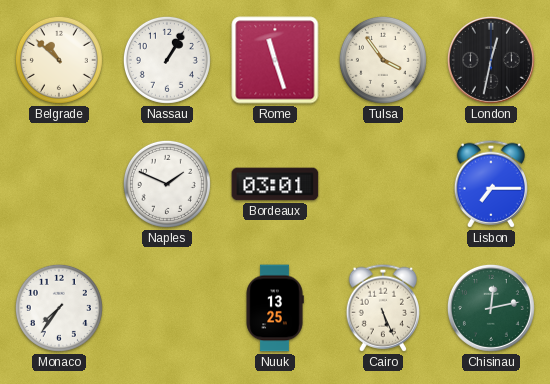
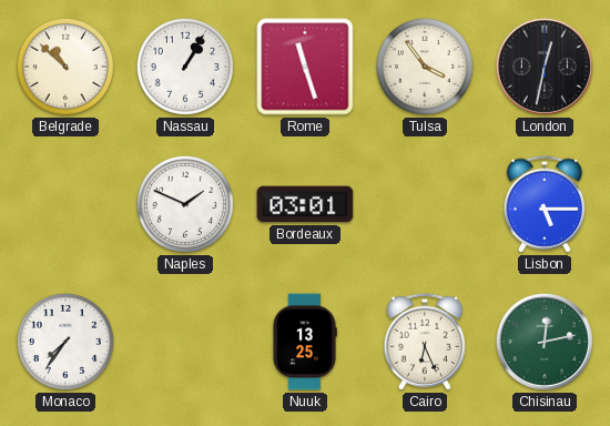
Lisbon: 7:15 -> 5:15
Cairo: 5:26 -> 6:26
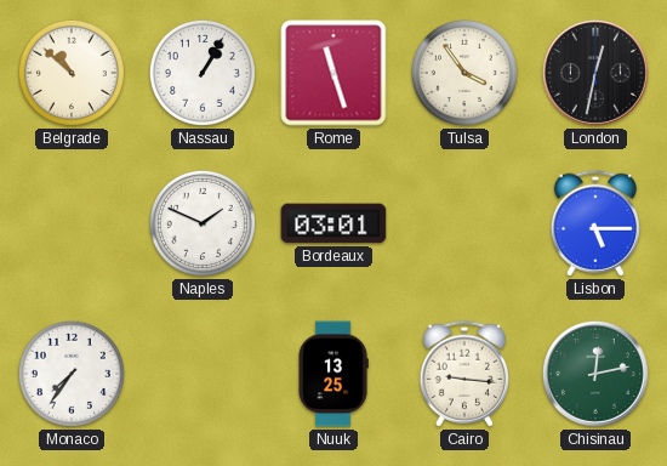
Cairo: 6:26 -> 9:16
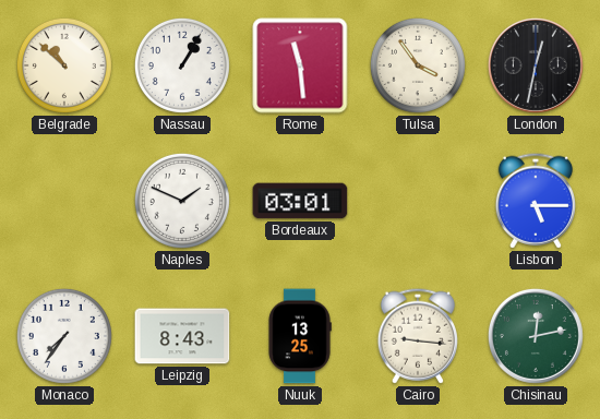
Rome: 11:27 -> 11:29
Leipzig: none -> 8:43
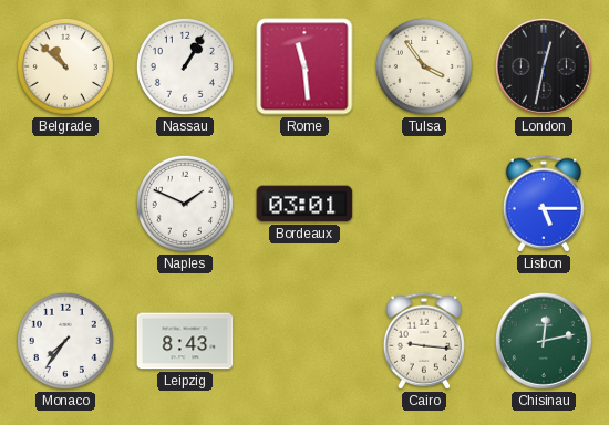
Nuuk: 13:25 -> none
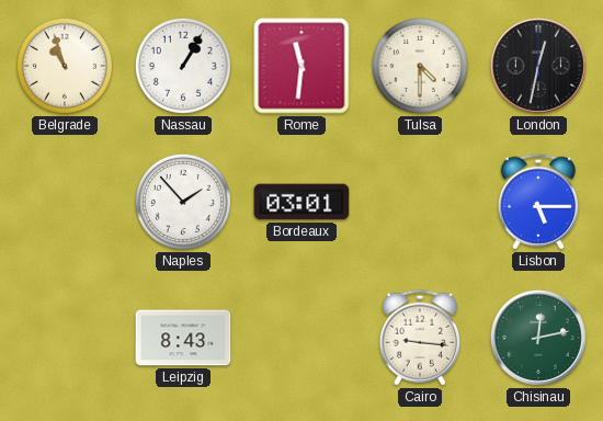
Belgrade: 10:52 -> 10:57
Rome: 11:29 -> 11:31
Tulsa: 3:54 -> 4:30
Naples: 1:49 -> 1:53
Monaco: 7:36 -> none
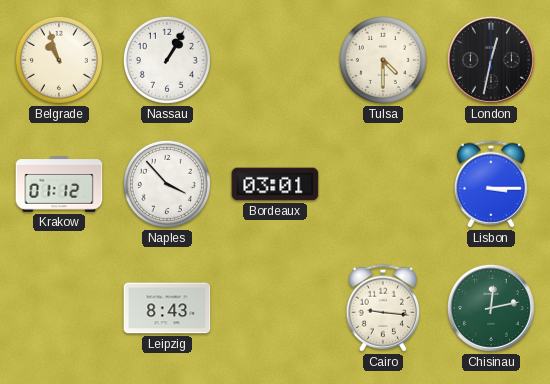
Rome: 11:31 -> none
Krakow: none -> 01:12
Naples: 1:53 -> 3:53
Lisbon: 5:15 -> 3:15
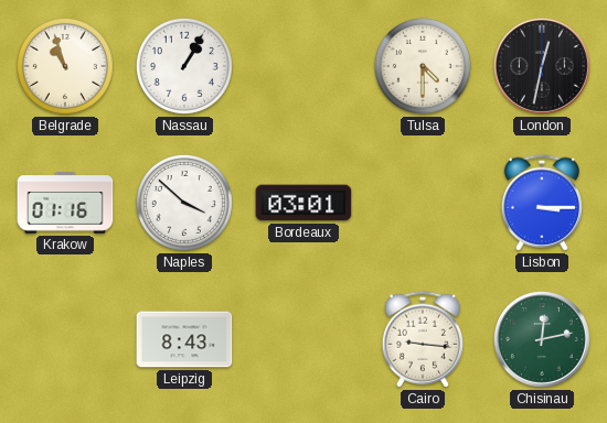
Krakow: 01:12 -> 01:16
Naples: 3:53 -> 3:52
